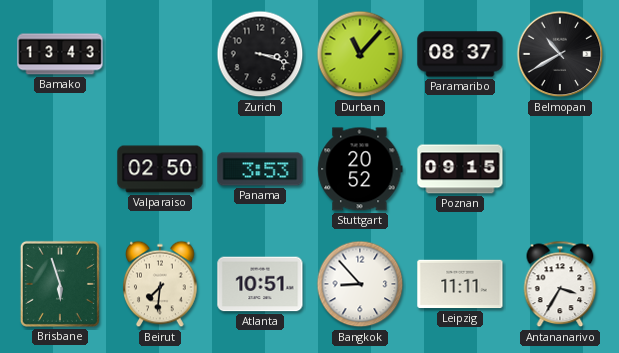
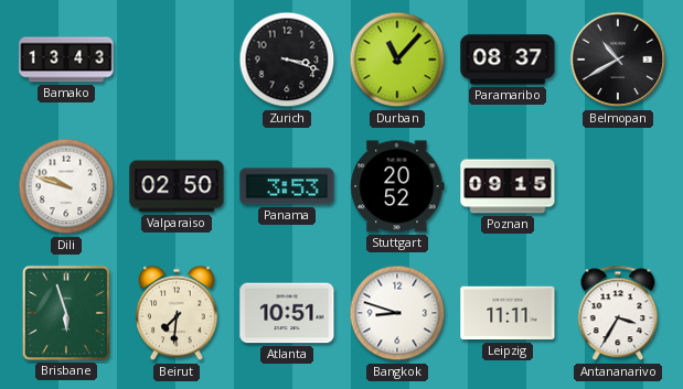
Dili: none -> 9:48
Bangkok: 8:53 -> 8:48
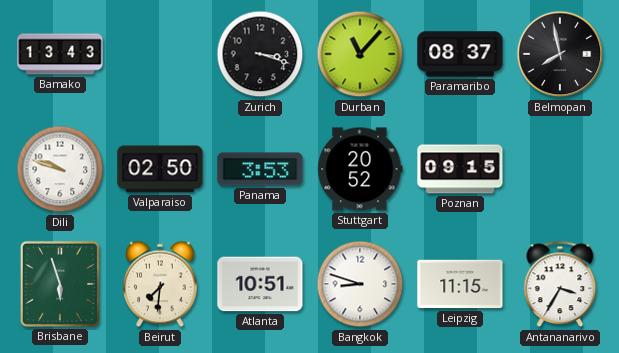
Belmopan: 10:40 -> 7:58
Leipzig: 11:11 -> 11:15
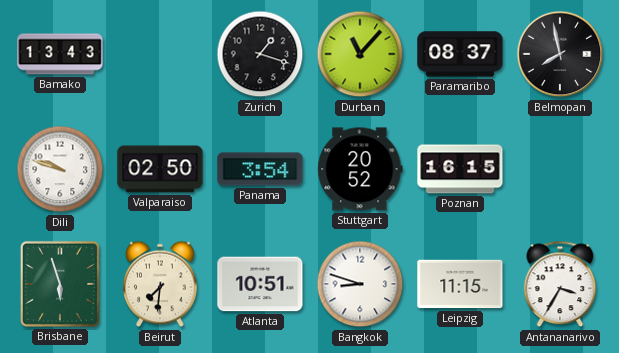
Zurich: 3:18 -> 1:18
Panama: 3:53 -> 3:54
Poznan: 09:15 -> 16:15
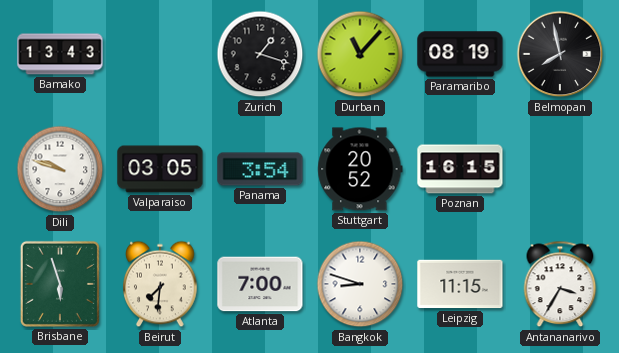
Paramaribo: 08:37 -> 08:19
Valparaiso: 02:50 -> 03:05
Atlanta: 10:51 -> 7:00
